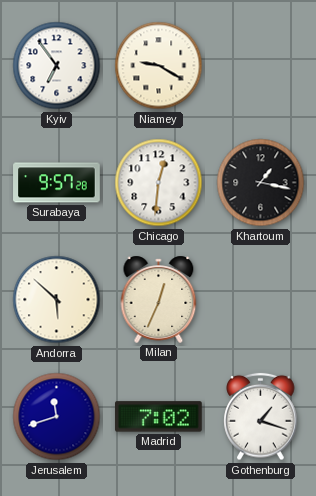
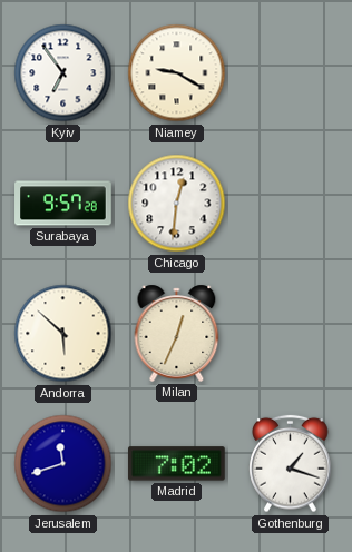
Khartoum: 1:17 -> none
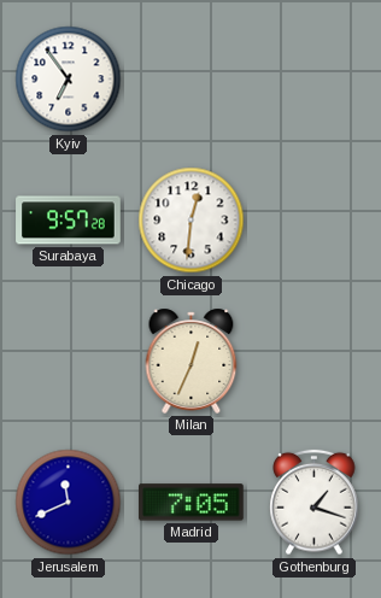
Niamey: 9:20 -> none
Andorra: 5:52 -> none
Jerusalem: 11:42 -> 11:41
Madrid: 7:02 -> 7:05
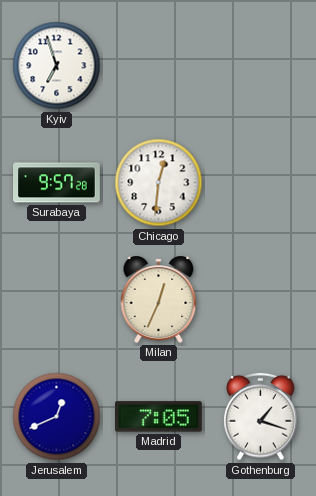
Kyiv: 6:54 -> 6:57
Jerusalem: 11:41 -> 12:41
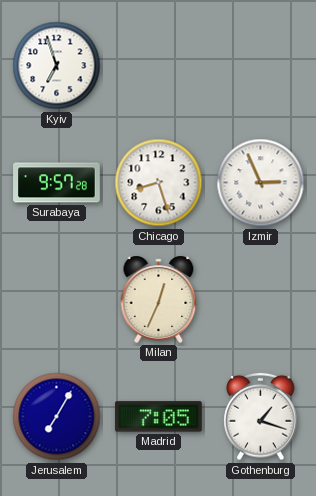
Chicago: 12:31 -> 8:27
Izmir: none -> 2:56
Jerusalem: 12:41 -> 7:05
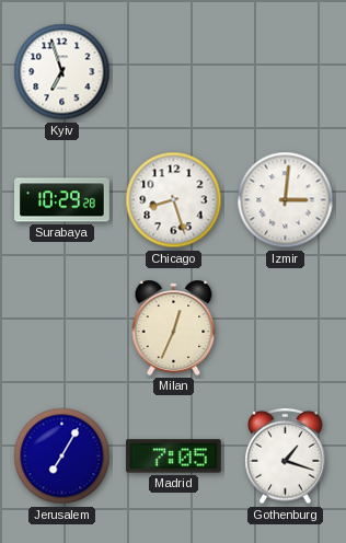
Surabaya: 9:57 -> 10:29
Izmir: 2:56 -> 3:01
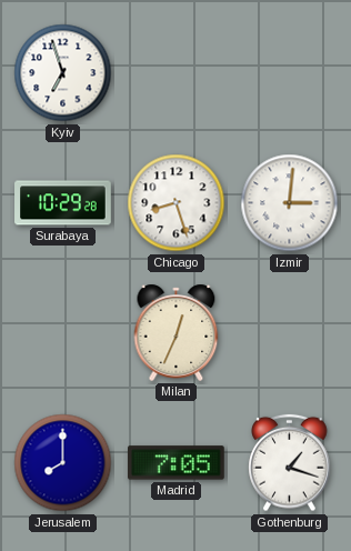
Jerusalem: 7:05 -> 8:00
